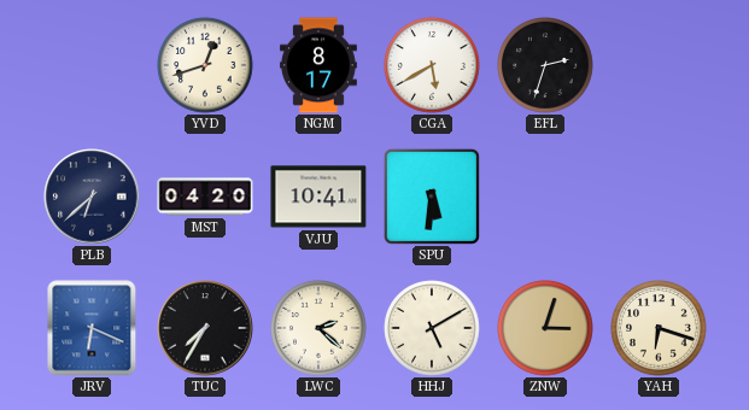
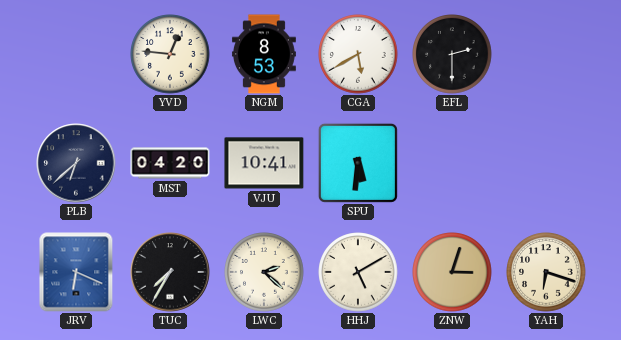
YVD: 12:42 -> 12:46
NGM: 8:17 -> 8:53
EFL: 2:33 -> 2:30
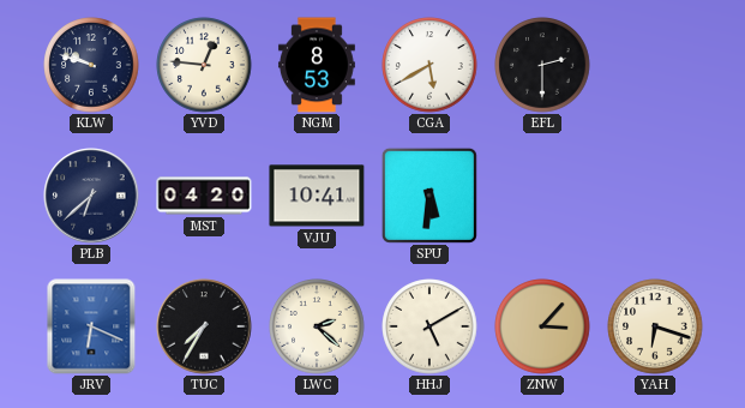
KLW: none -> 9:48
ZNW: 3:03 -> 3:07
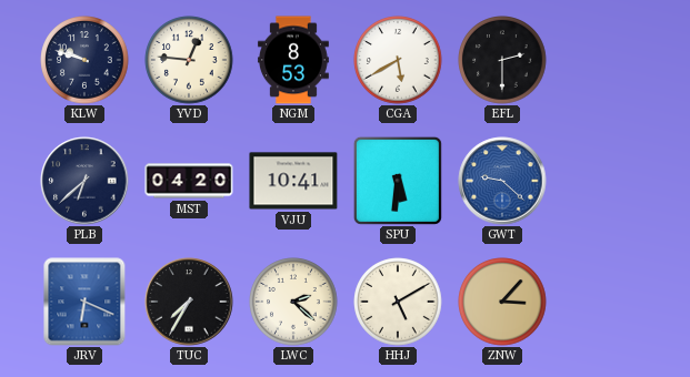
GWT: none -> 9:22
YAH: 6:18 -> none
